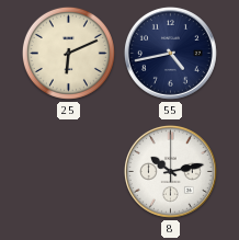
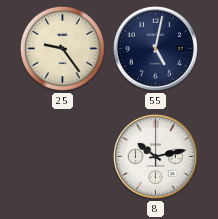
25: 6:11 -> 9:24
55: 4:43 -> 5:02
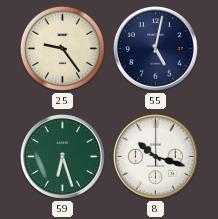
59: none -> 6:27
8: 10:13 -> 10:18
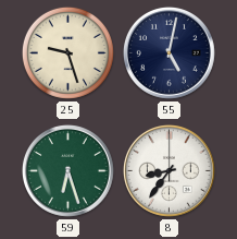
25: 9:24 -> 9:27
8: 10:18 -> 8:36
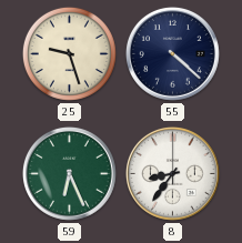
55: 5:02 -> 4:22
59: 6:27 -> 6:26
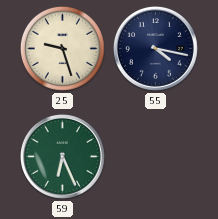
55: 4:22 -> 4:17
8: 8:36 -> none
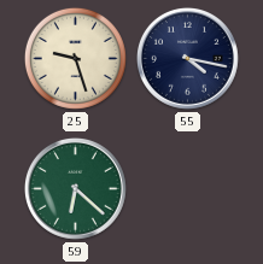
59: 6:26 -> 6:22
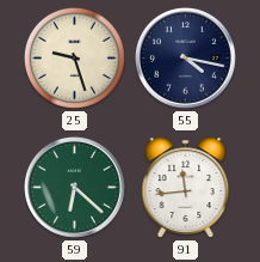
91: none -> 11:44
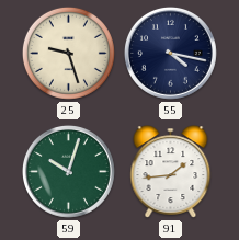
59: 6:22 -> 10:03
91: 11:44 -> 1:44
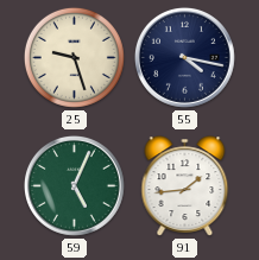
59: 10:03 -> 5:04
